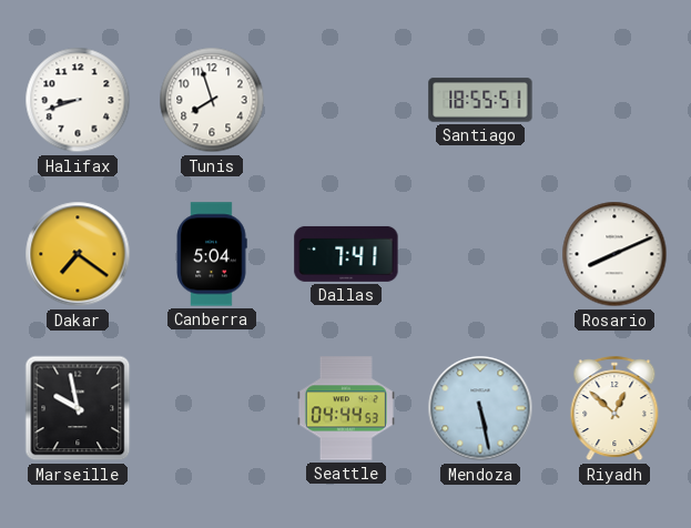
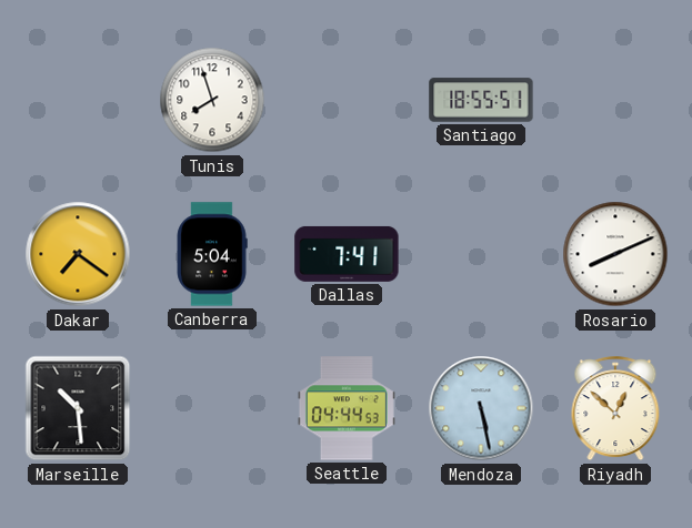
Halifax: 8:42 -> none
Marseille: 9:58 -> 10:29
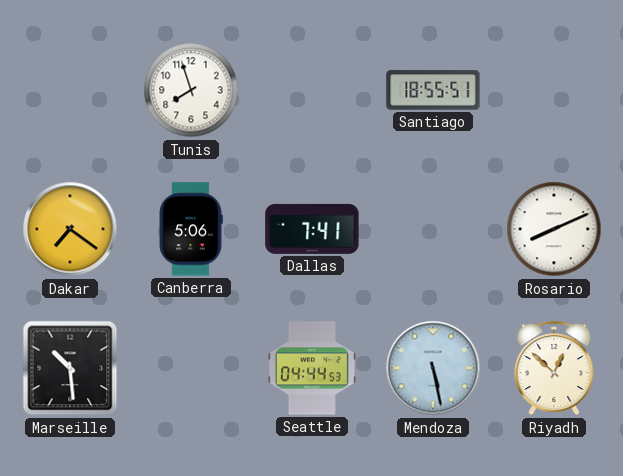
Canberra: 5:04 -> 5:06
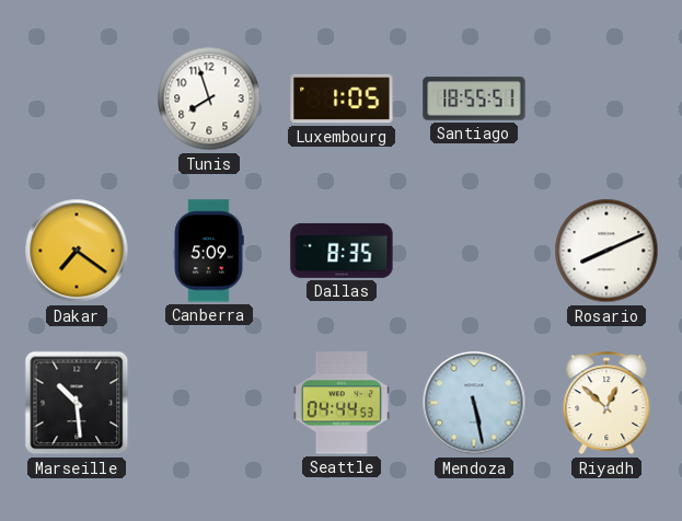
Luxembourg: none -> 1:05
Canberra: 5:06 -> 5:09
Dallas: 7:41 -> 8:35
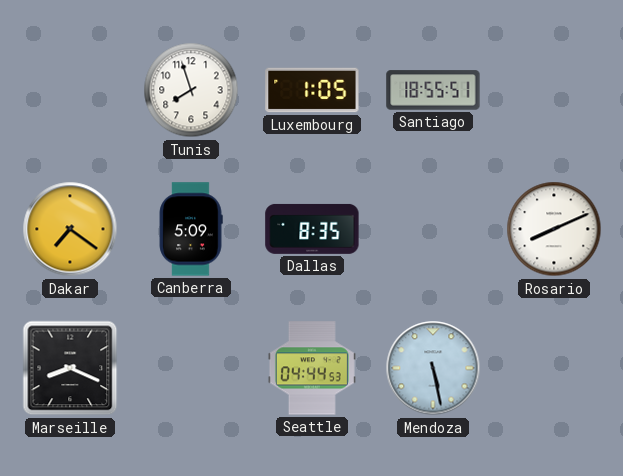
Marseille: 10:29 -> 8:19
Riyadh: 12:52 -> none
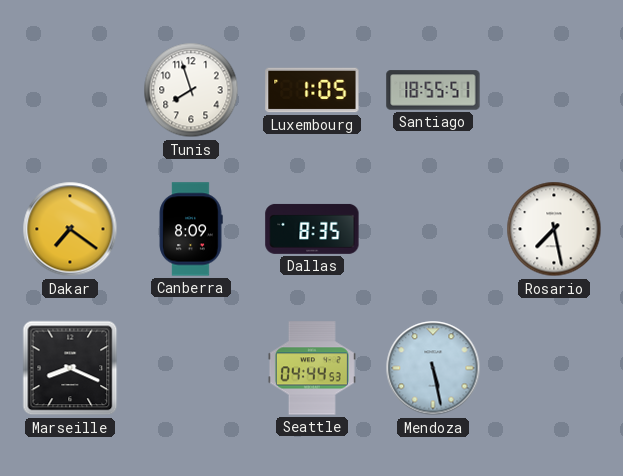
Canberra: 5:09 -> 8:09
Rosario: 8:11 -> 7:28
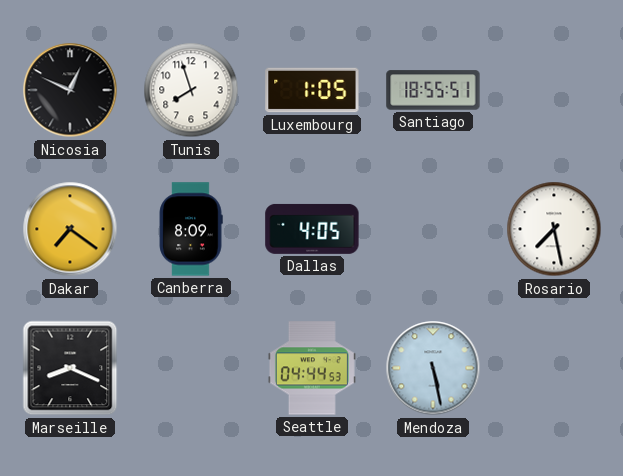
Nicosia: none -> 12:49
Dallas: 8:35 -> 4:05
